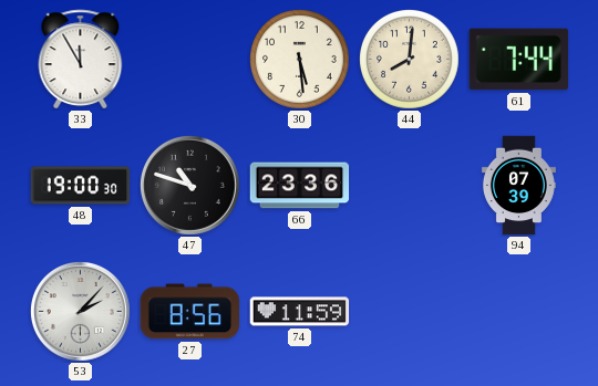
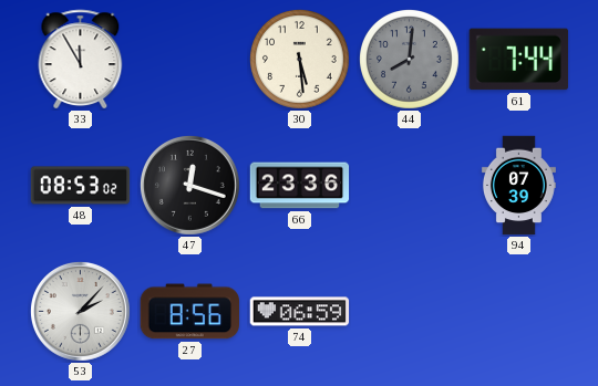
44 dial: cream -> grey
48: 19:00 -> 08:53
47: 10:48 -> 12:18
74: 11:59 -> 06:59
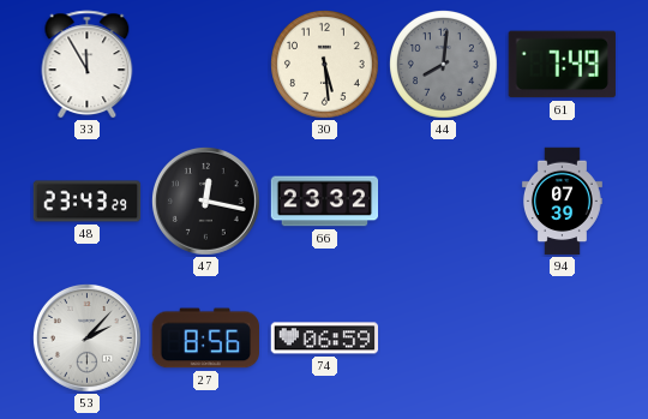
61: 7:44 -> 7:49
48: 08:53 -> 23:43
47: 12:18 -> 12:17
66: 23:36 -> 23:32
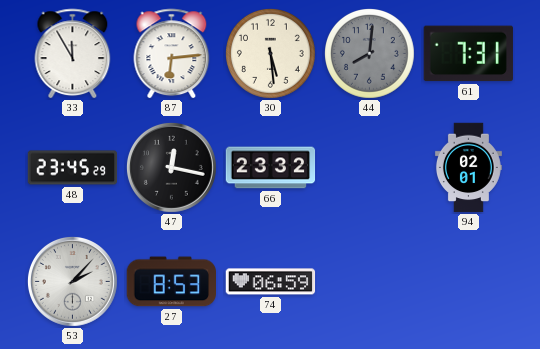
87: none -> 6:14
61: 7:49 -> 7:31
48: 23:43 -> 23:45
94: 07:39 -> 02:01
27: 8:56 -> 8:53
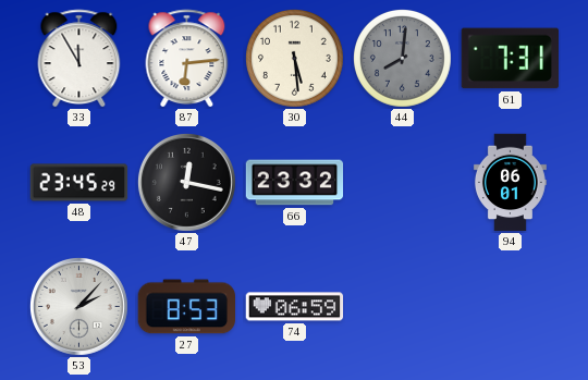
94: 02:01 -> 06:01
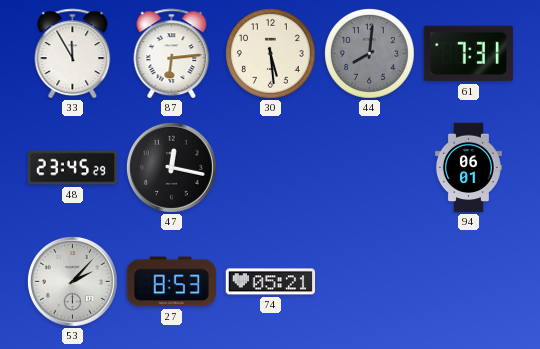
66: 23:32 -> none
74: 06:59 -> 05:21
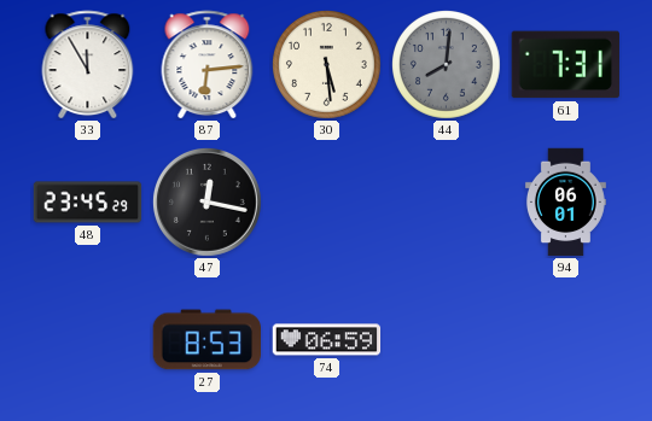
53: 2:07 -> none
74: 05:21 -> 06:59
